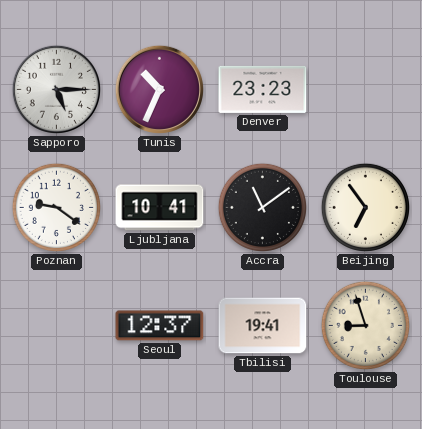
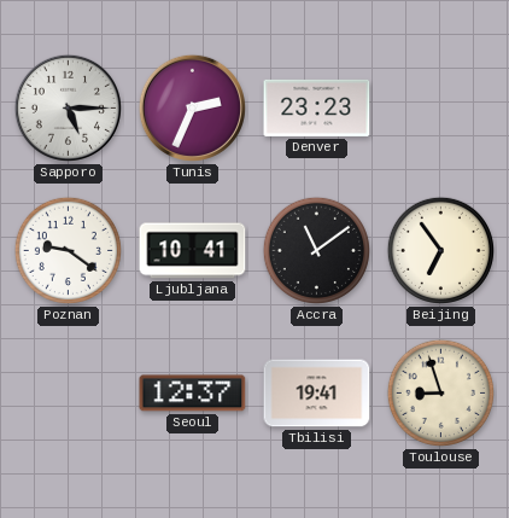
Tunis: 10:34 -> 2:34
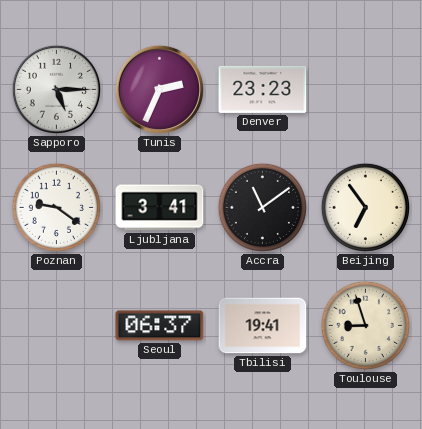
Ljubljana: 10:41 -> 3:41
Seoul: 12:37 -> 06:37
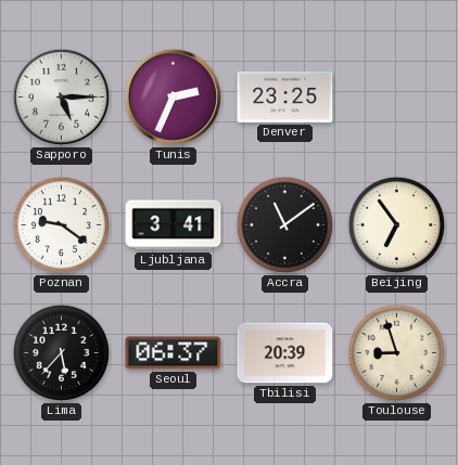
Denver: 23:23 -> 23:25
Lima: none -> 5:37
Tbilisi: 19:41 -> 20:39
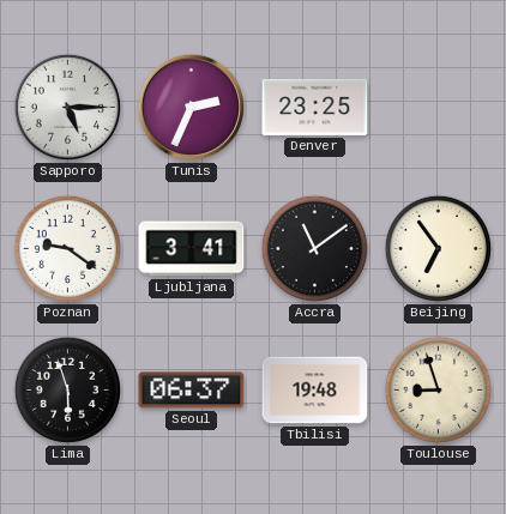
Lima: 5:37 -> 5:57
Tbilisi: 20:39 -> 19:48
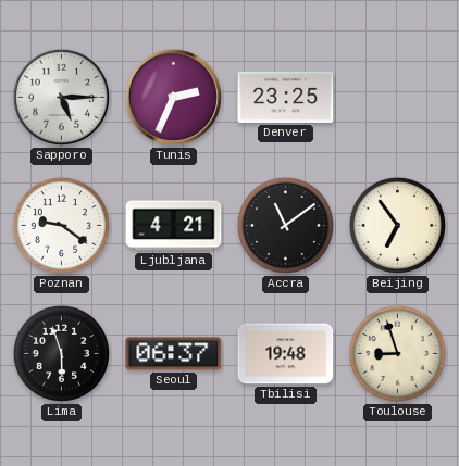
Ljubljana: 3:41 -> 4:21
